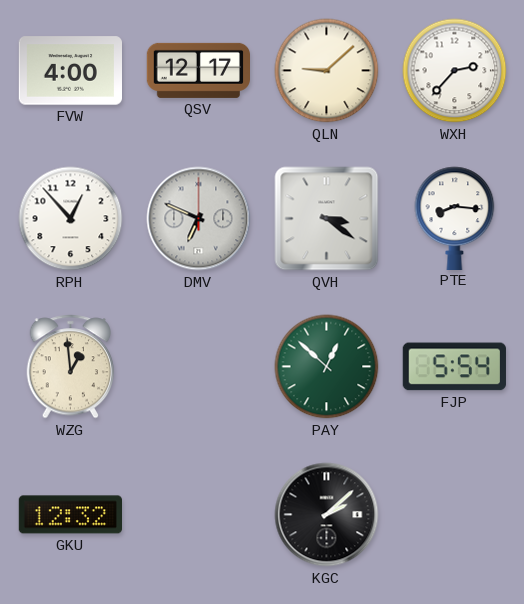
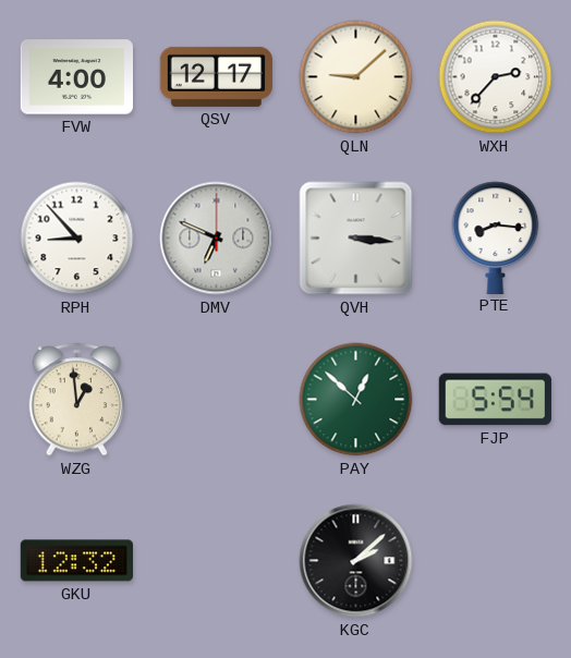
RPH: 12:53 -> 8:53
QVH: 3:21 -> 3:16
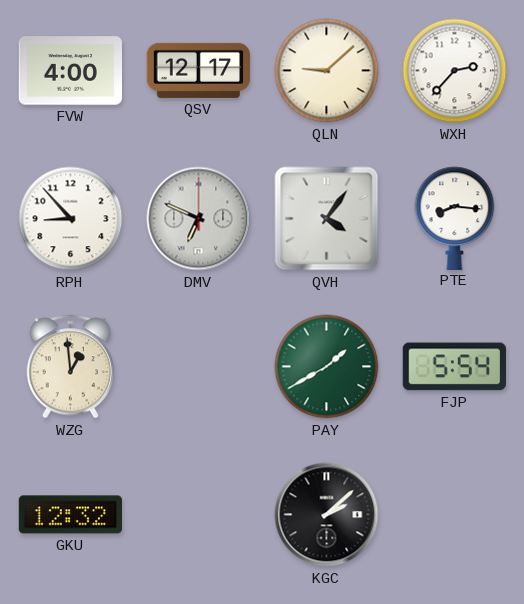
QVH: 3:16 -> 4:06
PAY: 12:52 -> 1:40
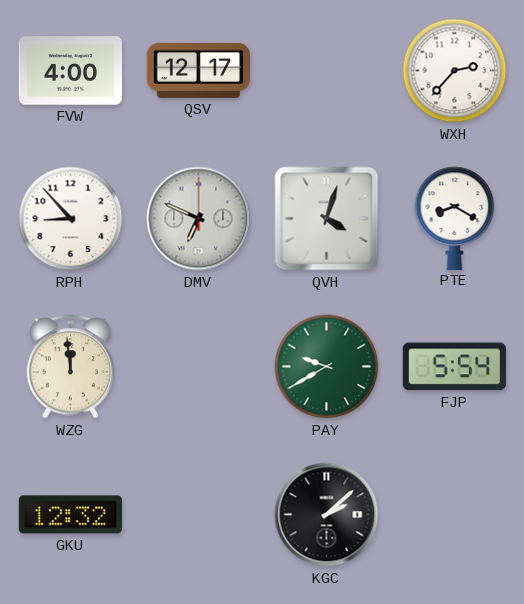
QLN: 9:08 -> none
QVH: 4:06 -> 4:03
PTE: 8:16 -> 8:20
WZG: 12:59 -> 11:59
PAY: 1:40 -> 9:40
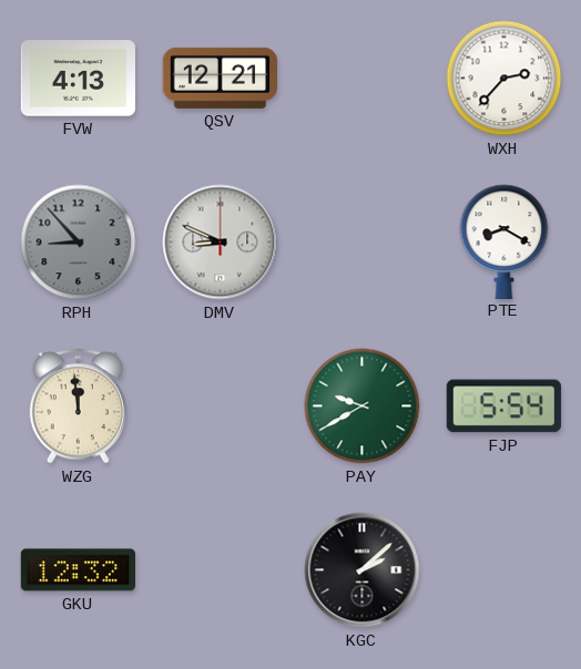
FVW: 4:00 -> 4:13
QSV: 12:17 -> 12:21
RPH dial: white -> grey
DMV: 6:49 -> 8:49
QVH: 4:03 -> none
